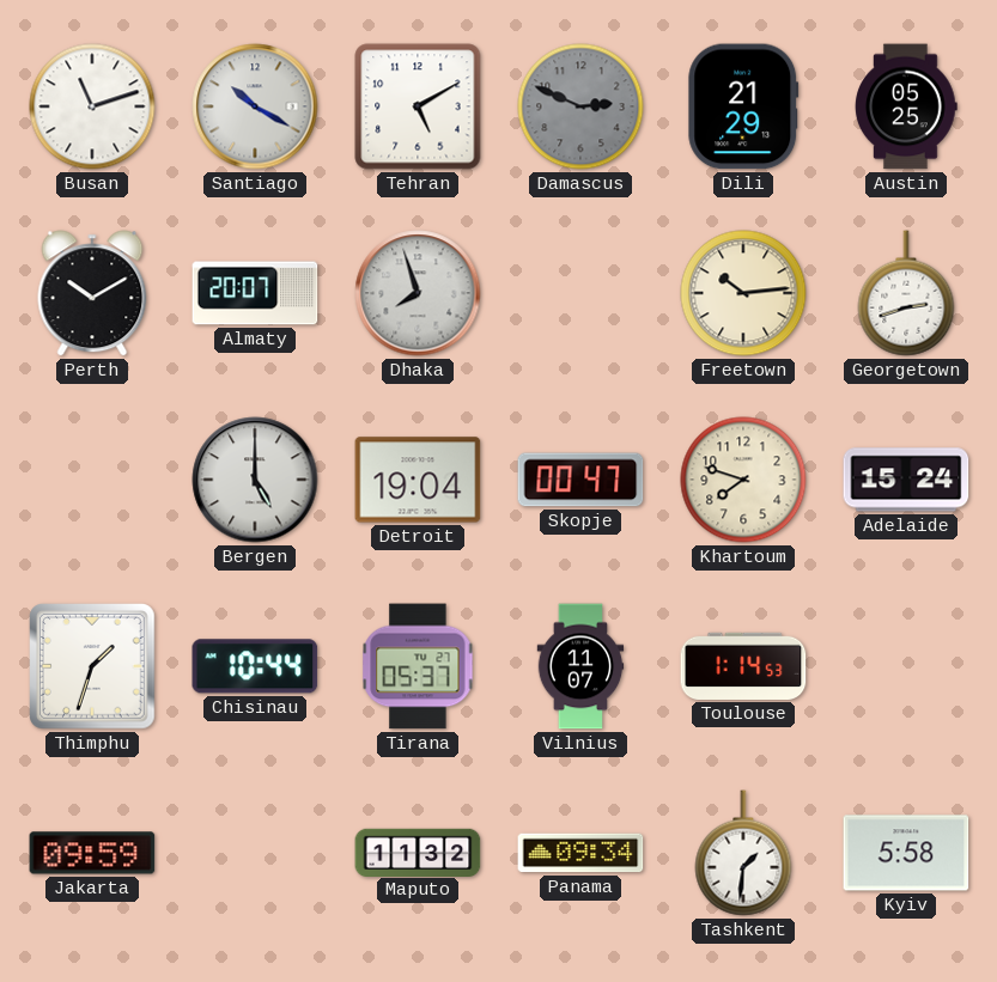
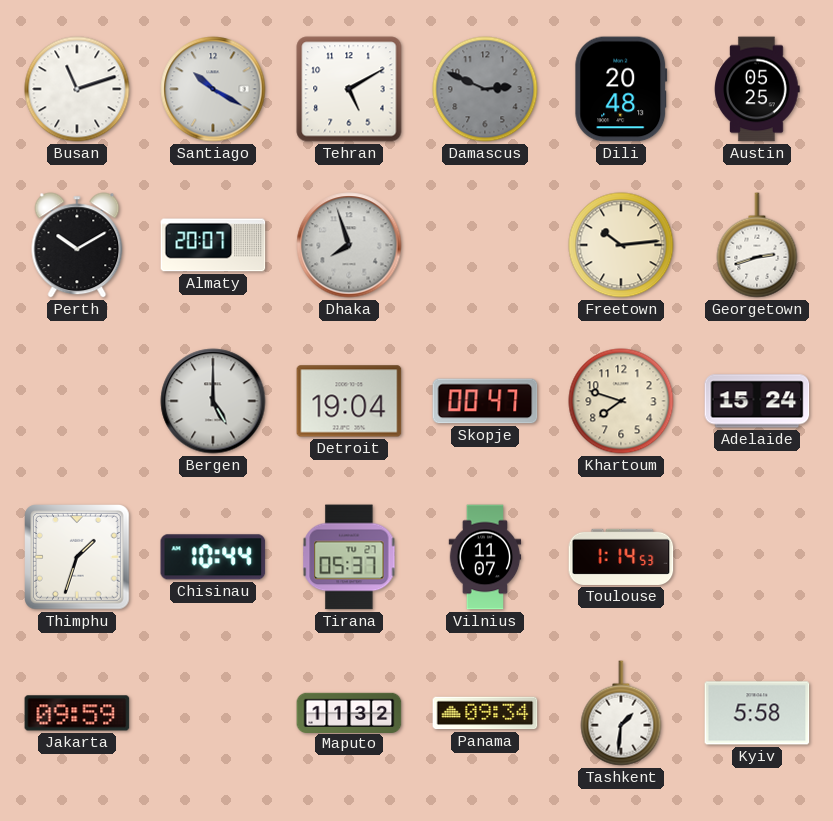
Dili: 21:29 -> 20:48
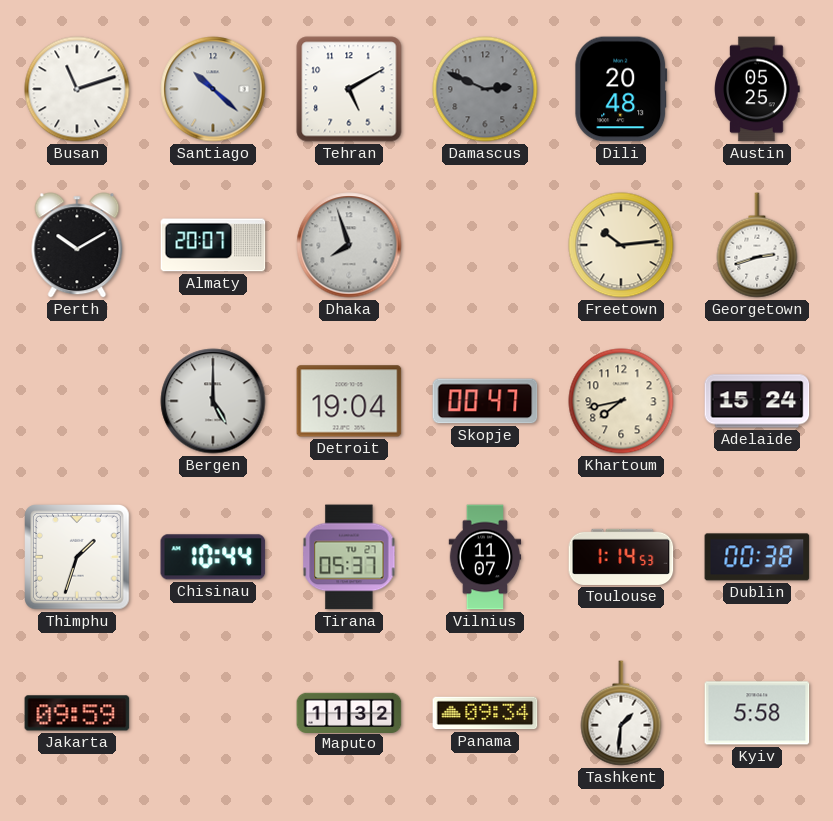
Santiago: 10:20 -> 10:22
Khartoum: 7:48 -> 7:43
Dublin: none -> 00:38
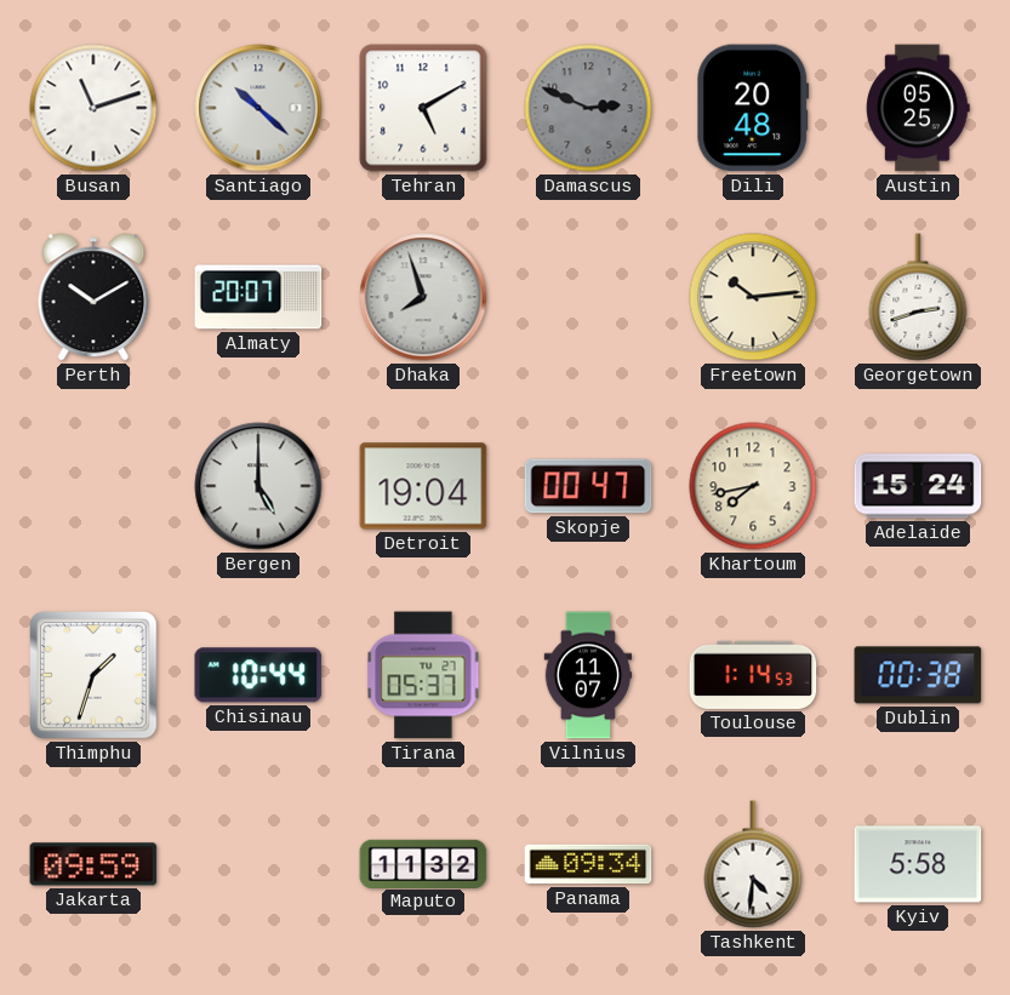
Tashkent: 1:31 -> 4:31
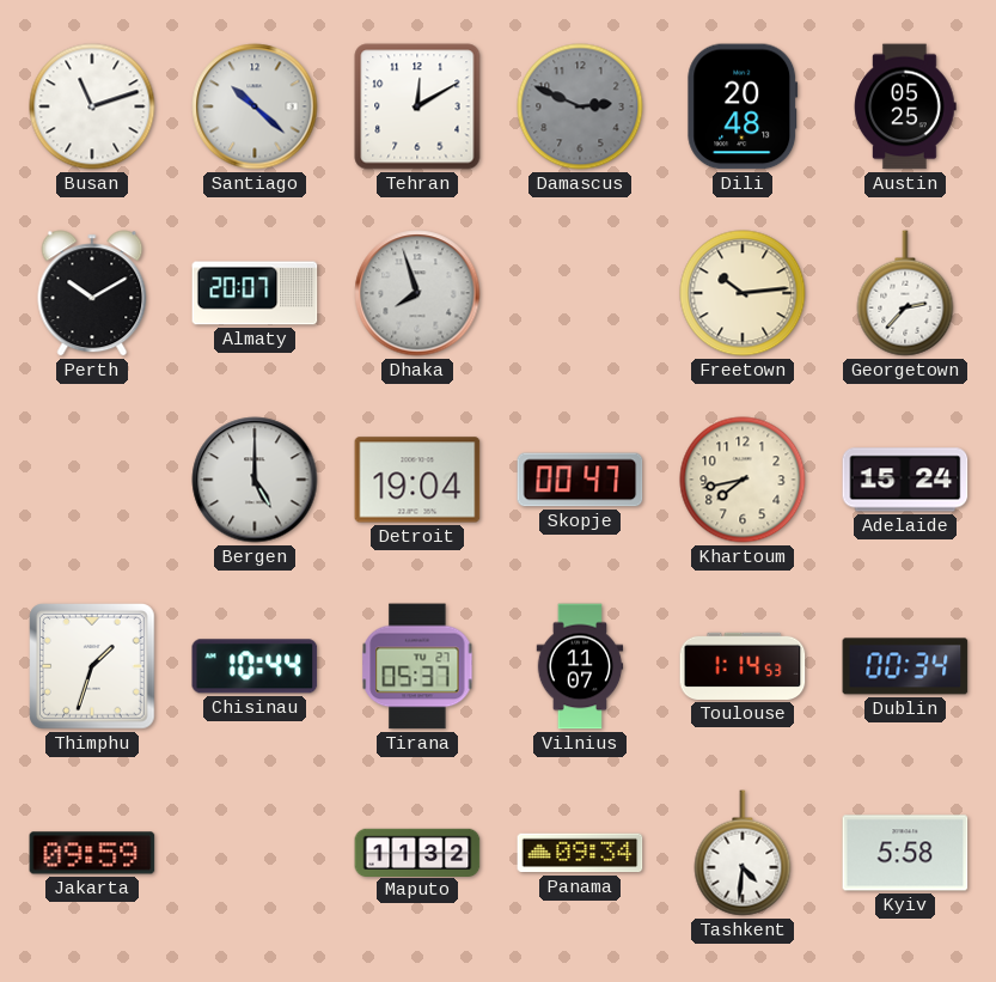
Tehran: 5:10 -> 12:10
Georgetown: 2:42 -> 2:37
Dublin: 00:38 -> 00:34
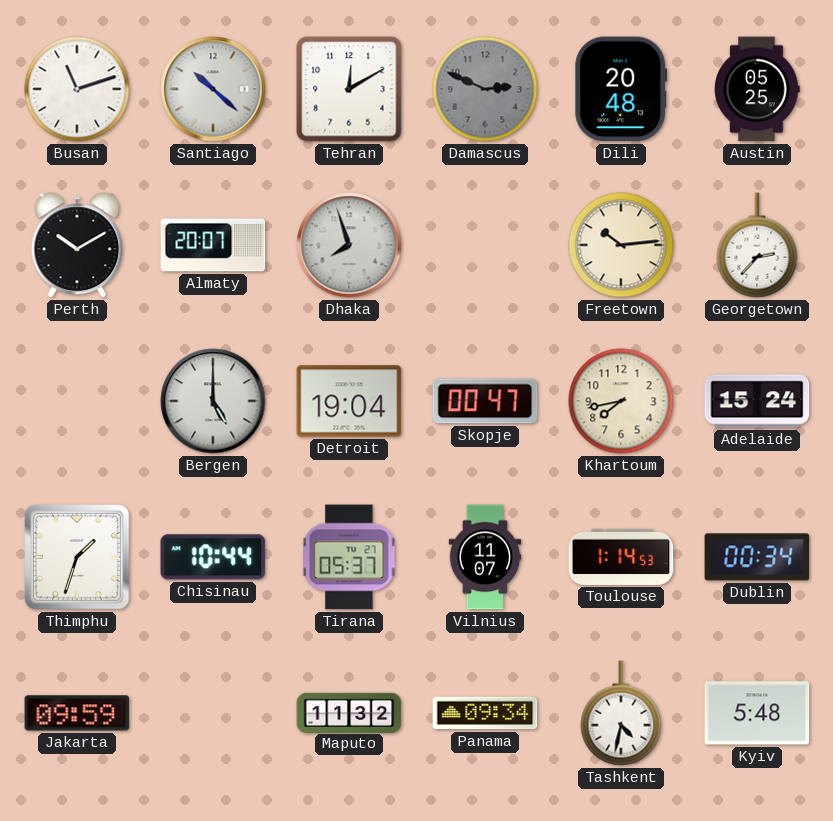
Tashkent: 4:31 -> 4:32
Kyiv: 5:58 -> 5:48
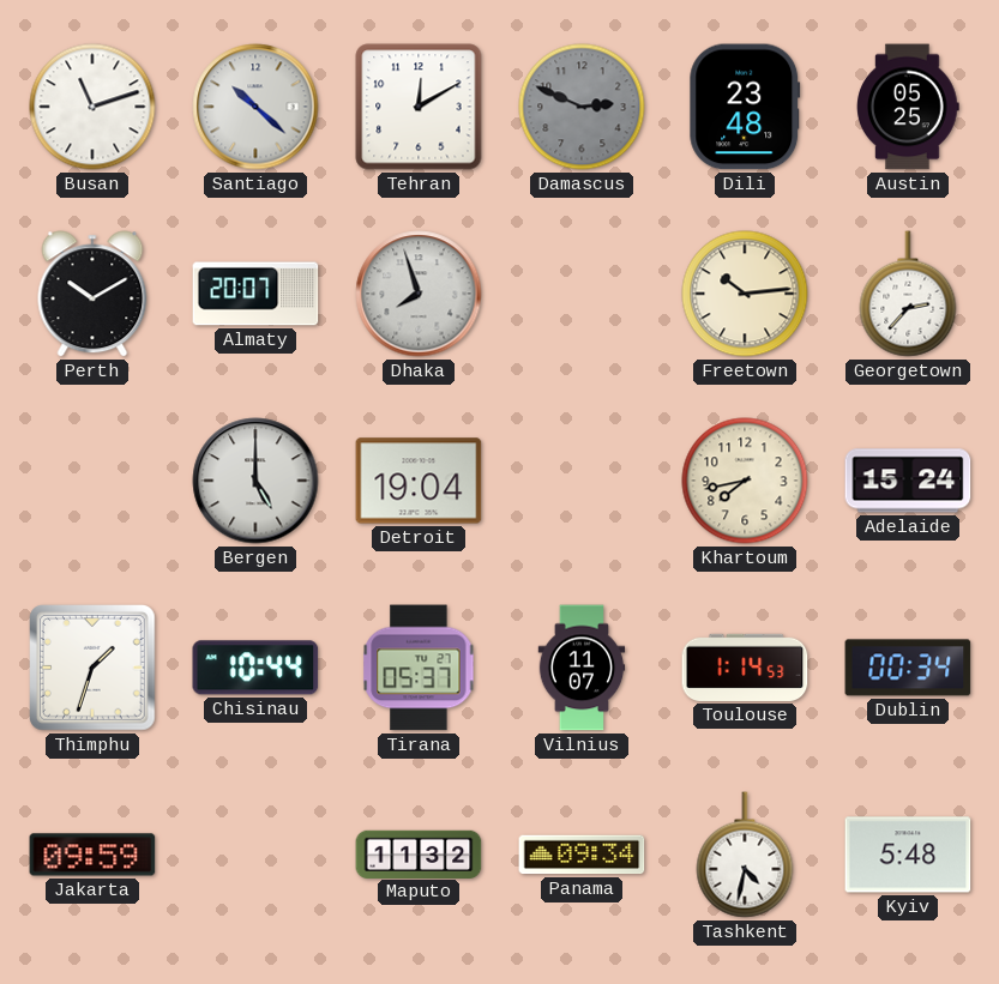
Dili: 20:48 -> 23:48
Skopje: 00:47 -> none
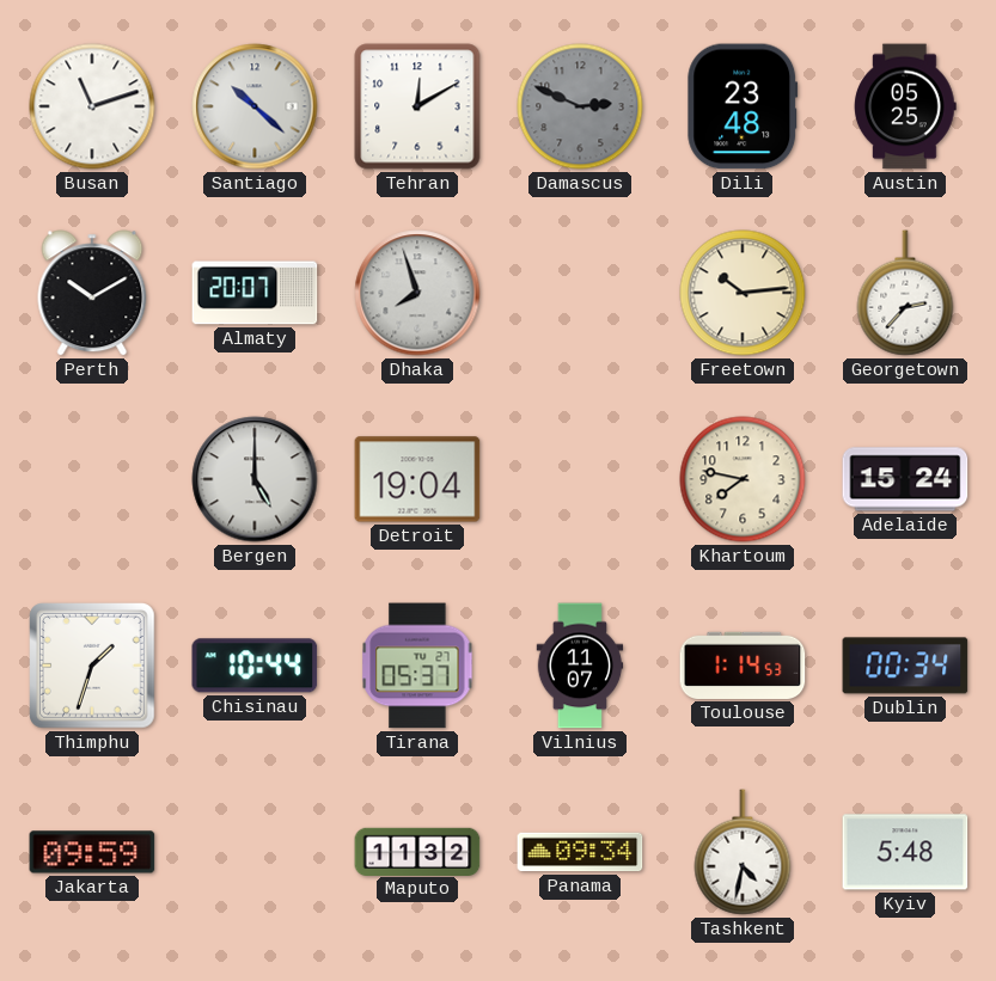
Khartoum: 7:43 -> 7:47
